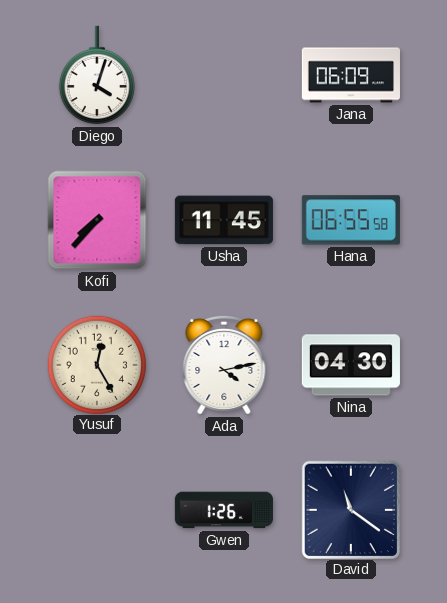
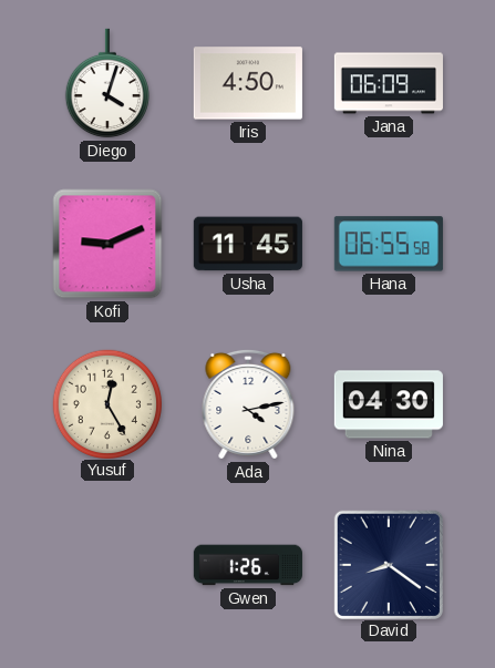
Iris: none -> 4:50
Kofi: 7:37 -> 9:11
David: 11:21 -> 8:21
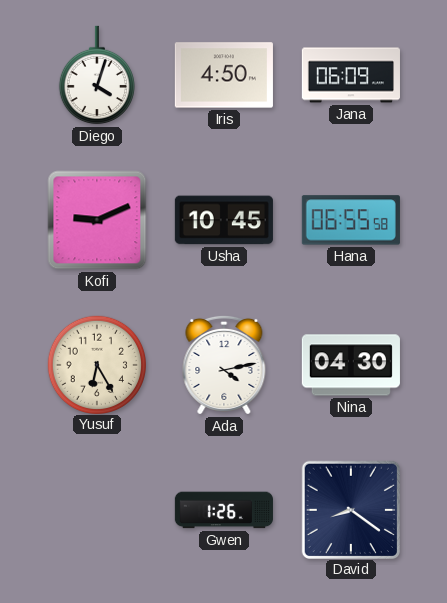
Usha: 11:45 -> 10:45
Yusuf: 12:25 -> 6:25
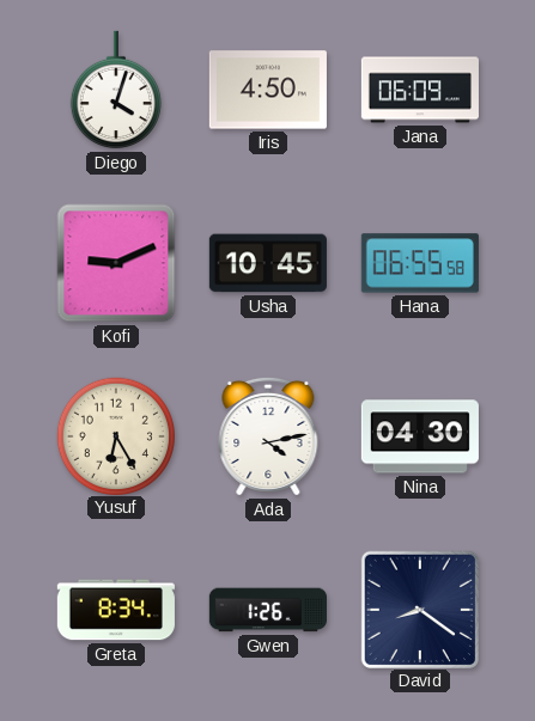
Greta: none -> 8:34
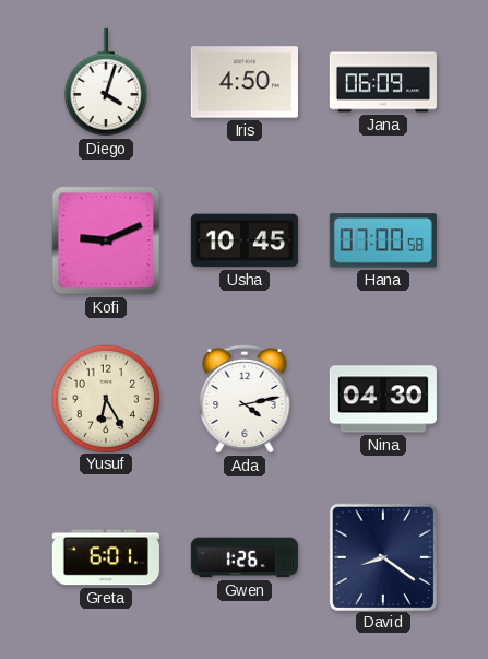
Hana: 06:55 -> 07:00
Greta: 8:34 -> 6:01
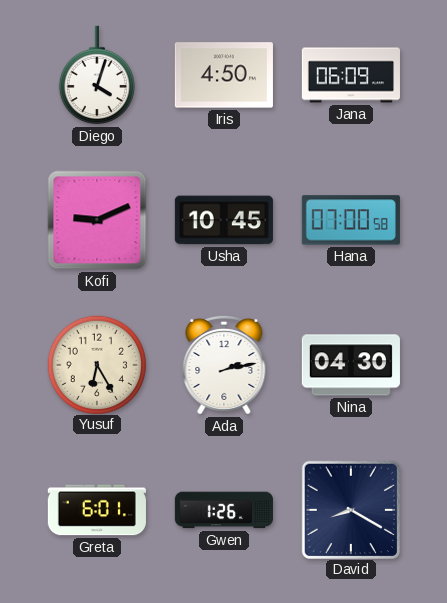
Ada: 4:13 -> 2:13
David: 8:21 -> 8:20
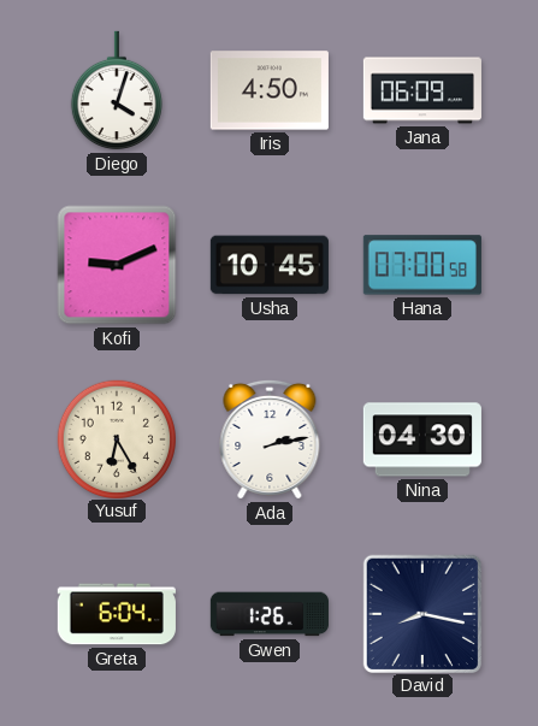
Greta: 6:01 -> 6:04
David: 8:20 -> 8:17
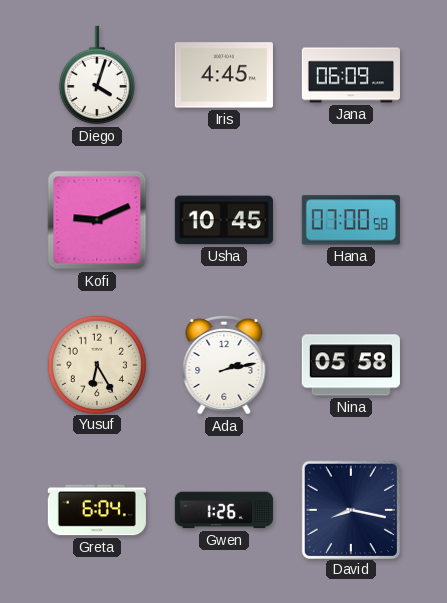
Iris: 4:50 -> 4:45
Nina: 04:30 -> 05:58
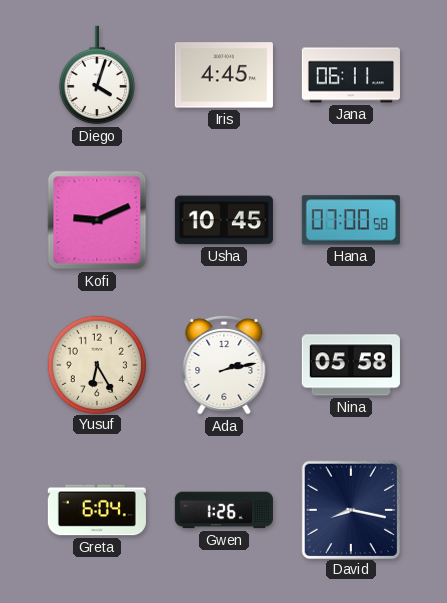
Jana: 06:09 -> 06:11
